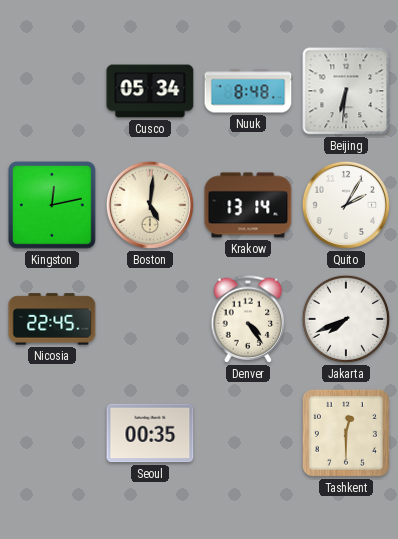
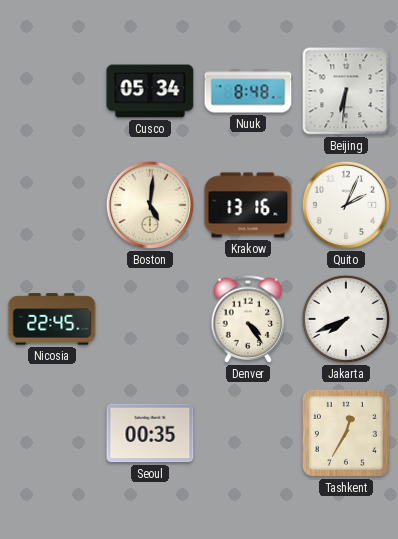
Kingston: 12:13 -> none
Krakow: 13:14 -> 13:16
Quito: 2:05 -> 2:04
Tashkent: 12:30 -> 12:35
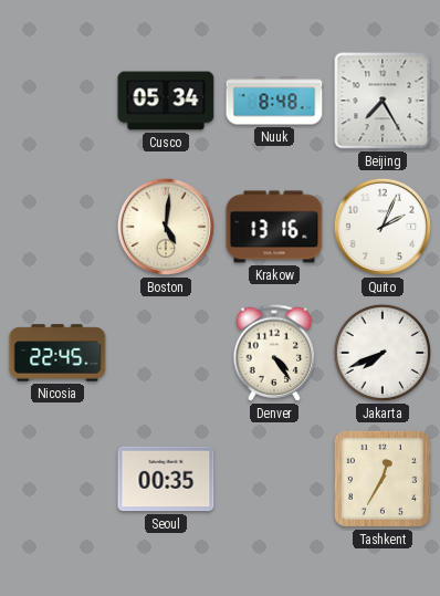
Beijing: 6:31 -> 7:25
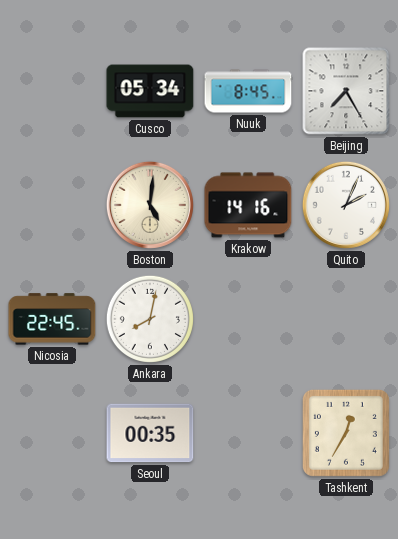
Nuuk: 8:48 -> 8:45
Krakow: 13:16 -> 14:16
Ankara: none -> 8:02
Denver: 4:24 -> none
Jakarta: 7:41 -> none
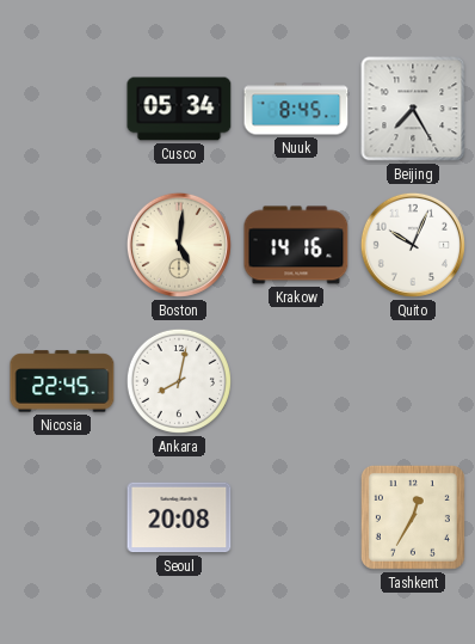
Quito: 2:04 -> 10:04
Seoul: 00:35 -> 20:08
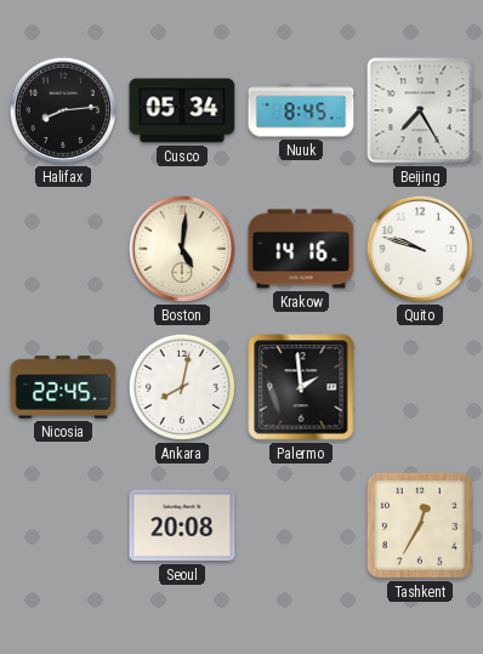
Halifax: none -> 8:14
Quito: 10:04 -> 9:48
Palermo: none -> 1:59
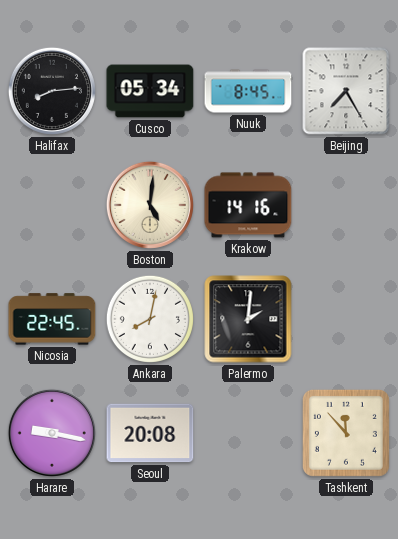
Quito: 9:48 -> none
Palermo: 1:59 -> 2:01
Harare: none -> 9:17
Tashkent: 12:35 -> 11:53
